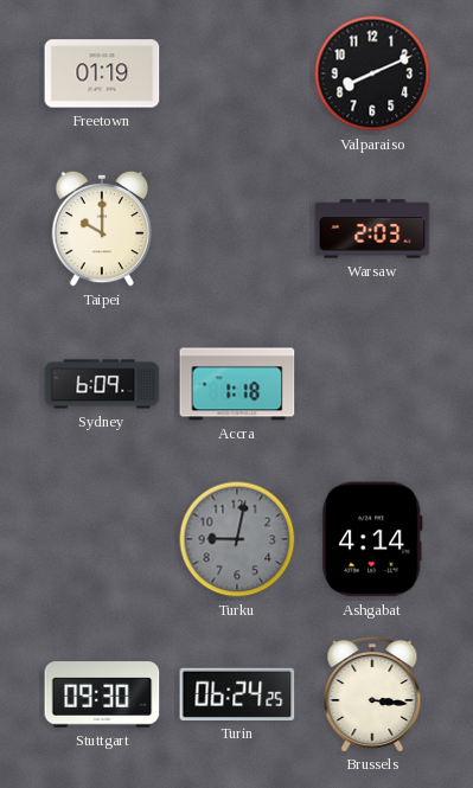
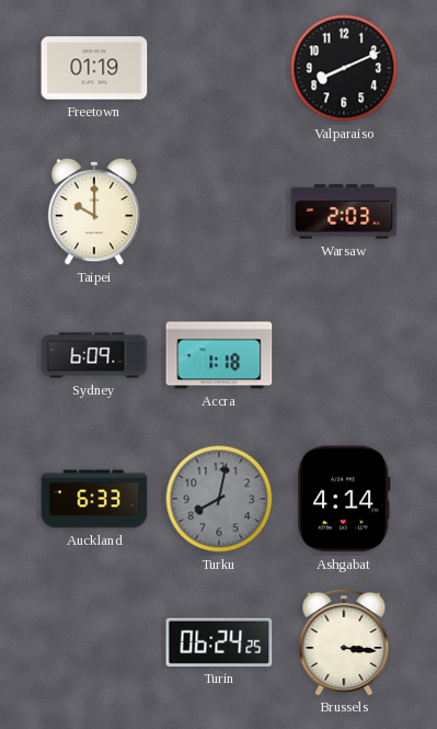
Auckland: none -> 6:33
Turku: 9:02 -> 8:02
Stuttgart: 09:30 -> none
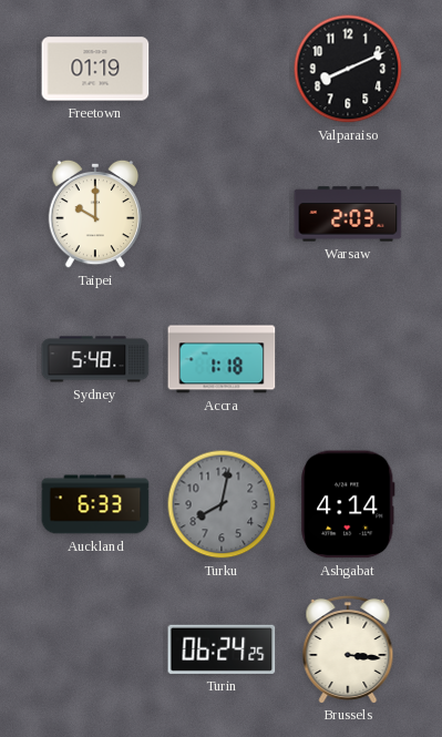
Sydney: 6:09 -> 5:48
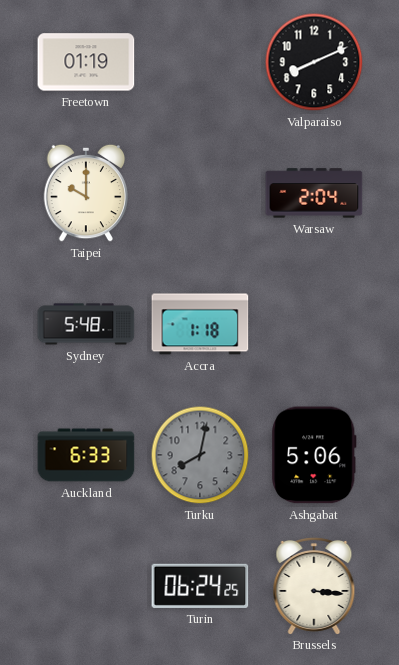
Warsaw: 2:03 -> 2:04
Ashgabat: 4:14 -> 5:06
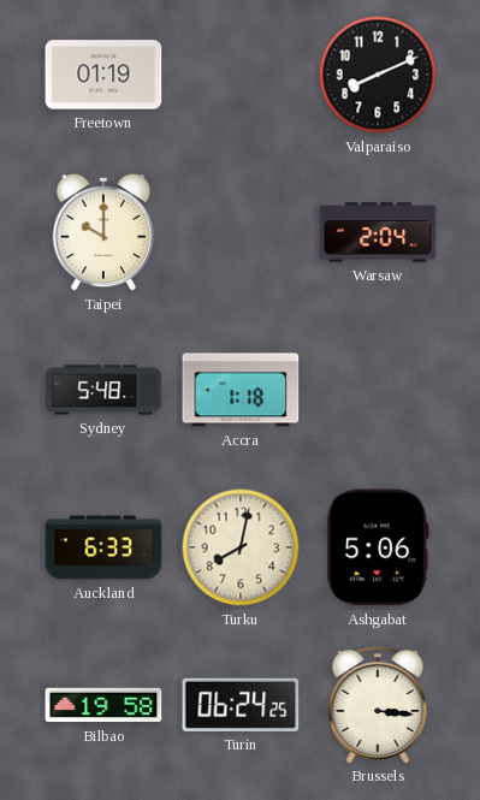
Turku dial: grey -> cream
Bilbao: none -> 19:58
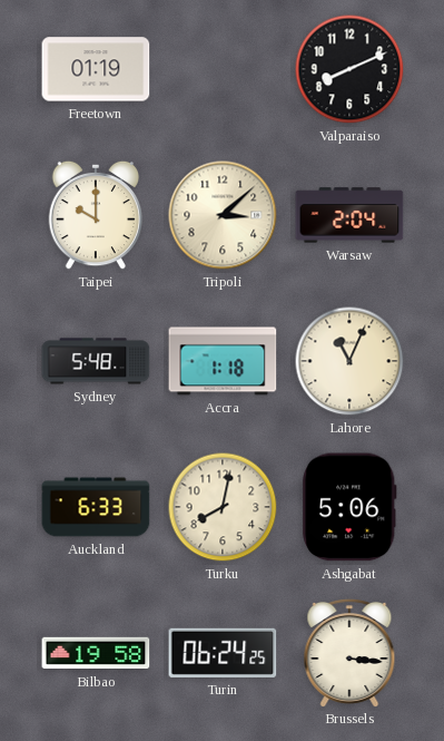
Tripoli: none -> 3:08
Lahore: none -> 11:04
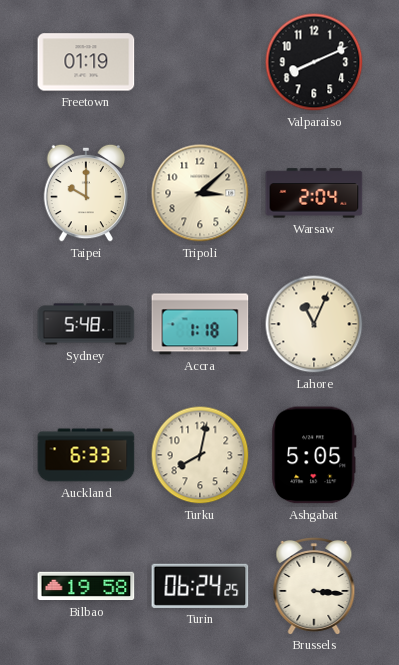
Ashgabat: 5:06 -> 5:05
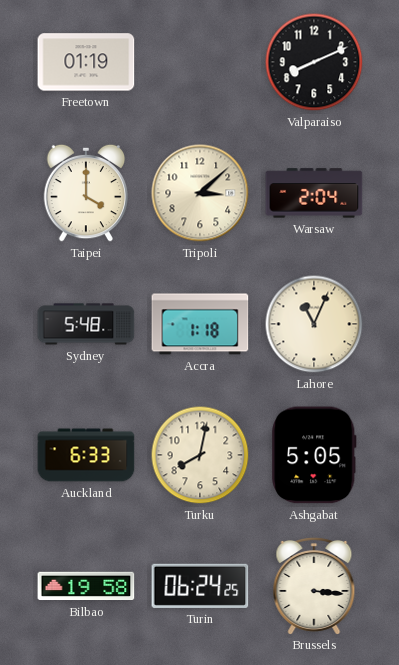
Taipei: 10:00 -> 4:00
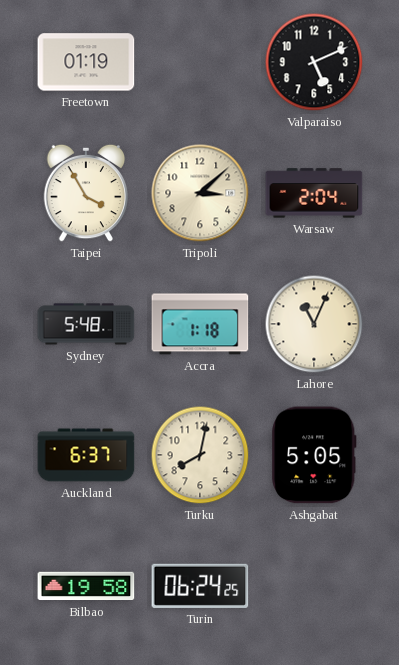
Valparaiso: 8:11 -> 5:11
Taipei: 4:00 -> 3:55
Auckland: 6:33 -> 6:37
Brussels: 3:16 -> none
